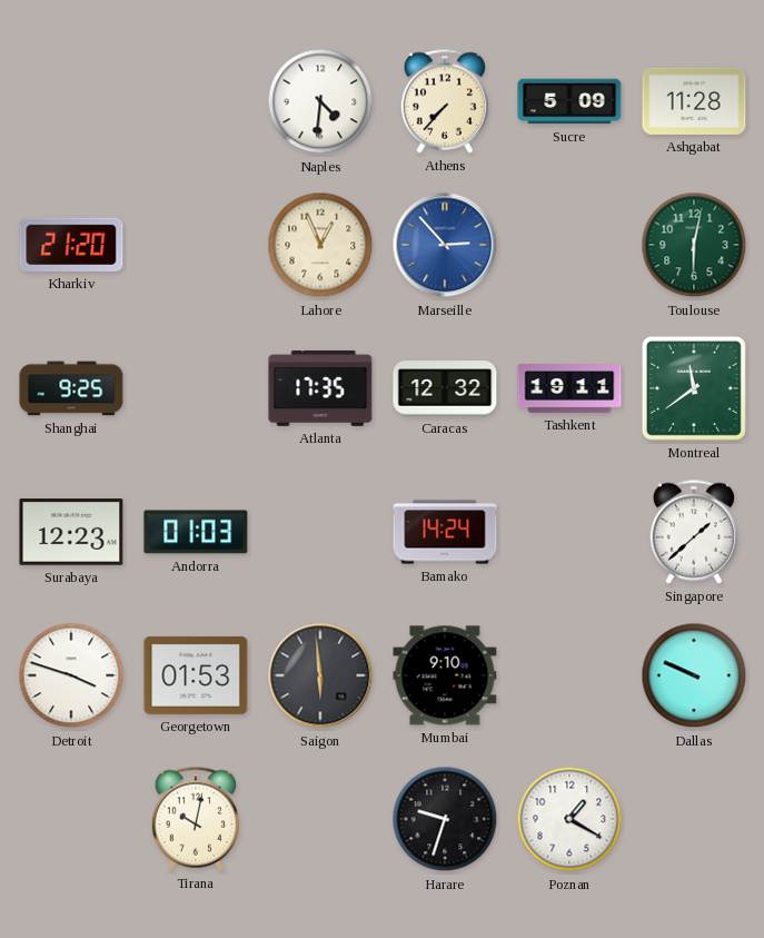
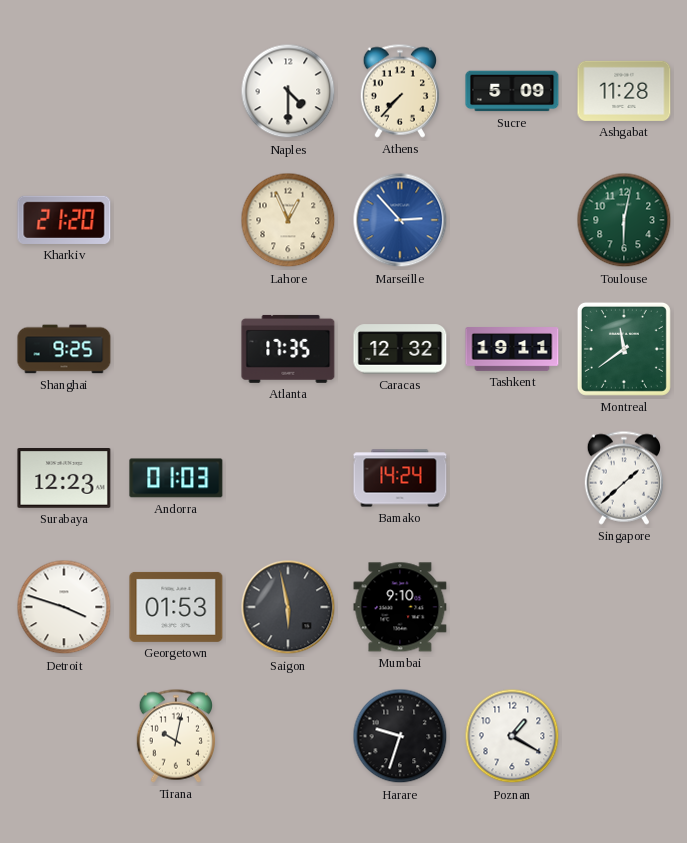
Naples: 4:31 -> 4:30
Saigon: 5:59 -> 5:58
Dallas: 9:49 -> none
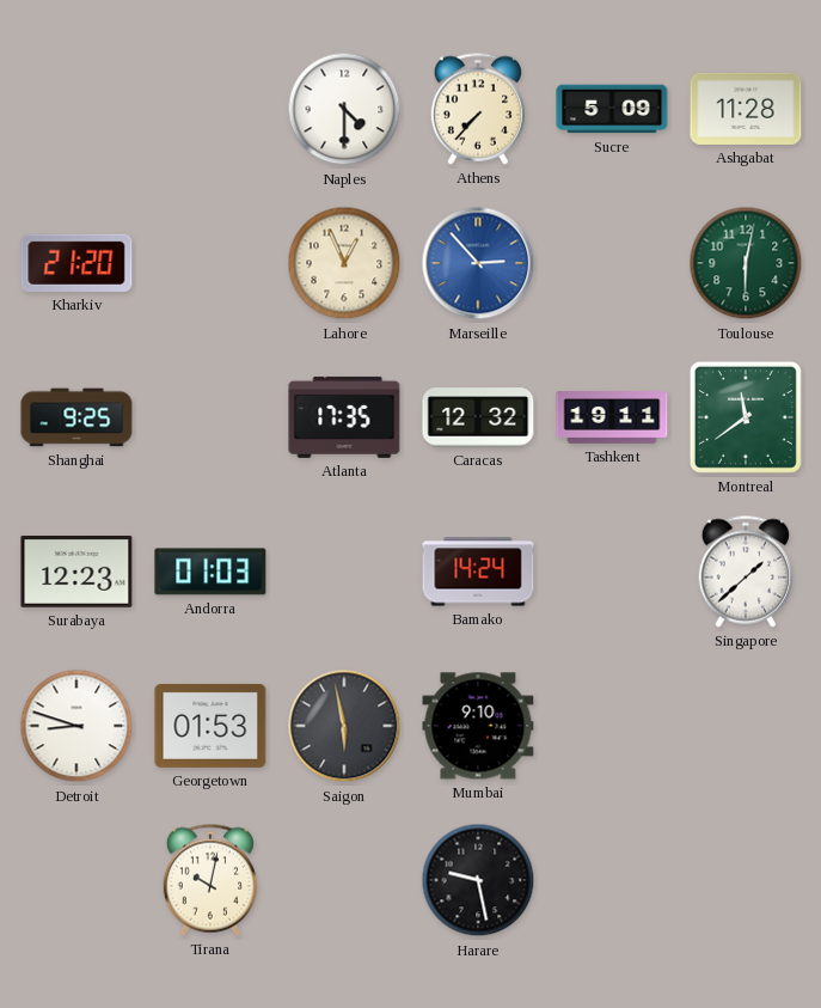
Detroit: 3:48 -> 8:48
Harare: 9:33 -> 9:28
Poznan: 1:20 -> none
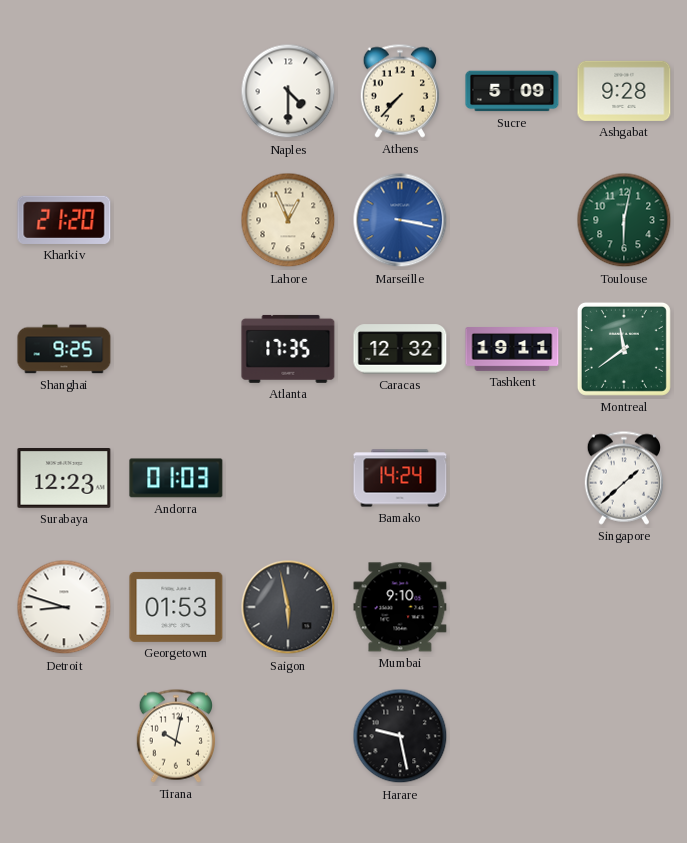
Ashgabat: 11:28 -> 9:28
Marseille: 2:53 -> 3:17
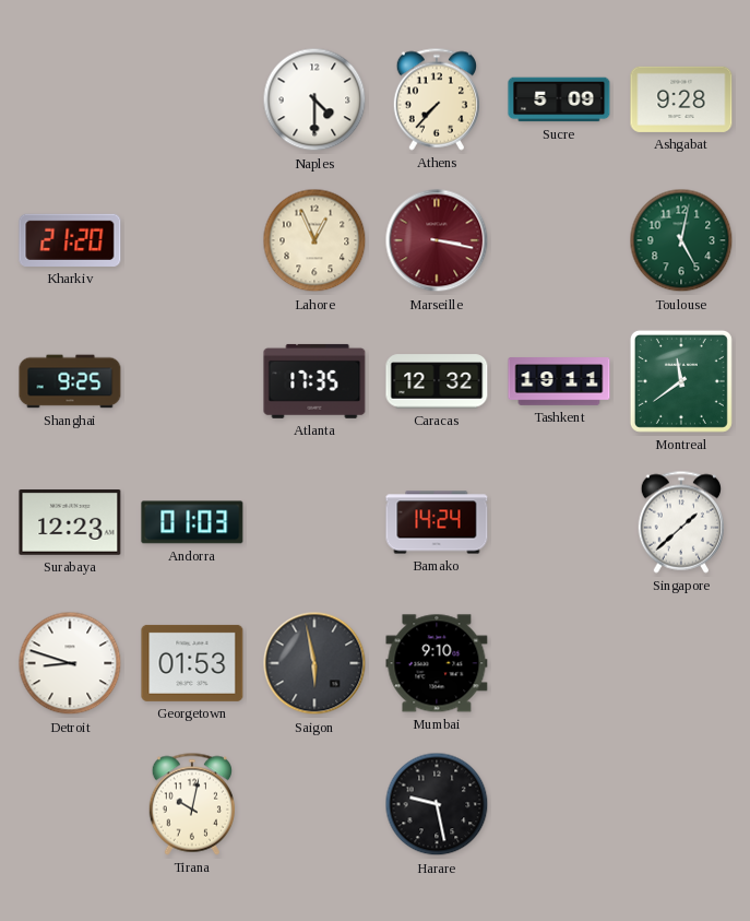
Marseille dial: blue -> burgundy
Toulouse: 6:02 -> 5:02
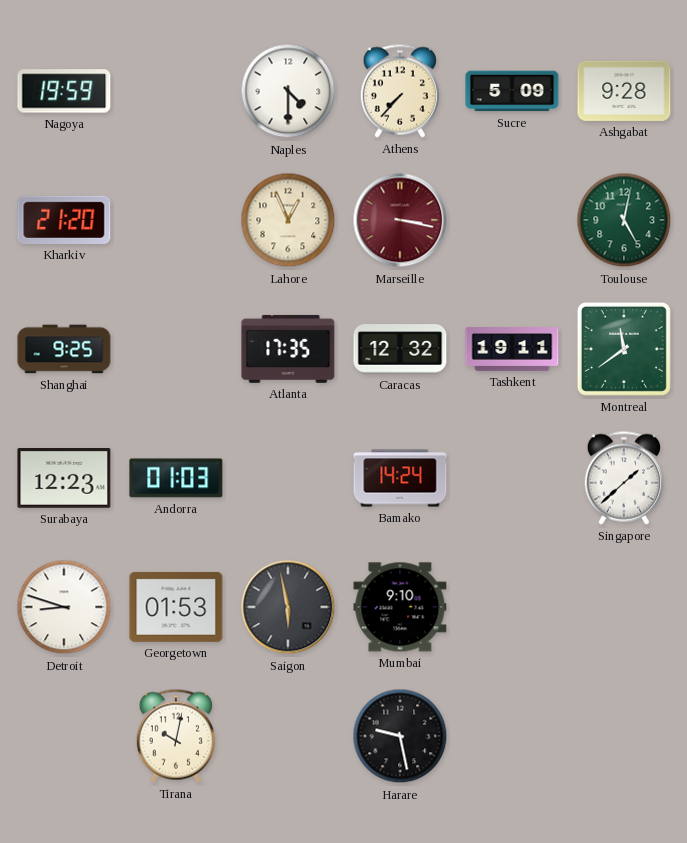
Nagoya: none -> 19:59
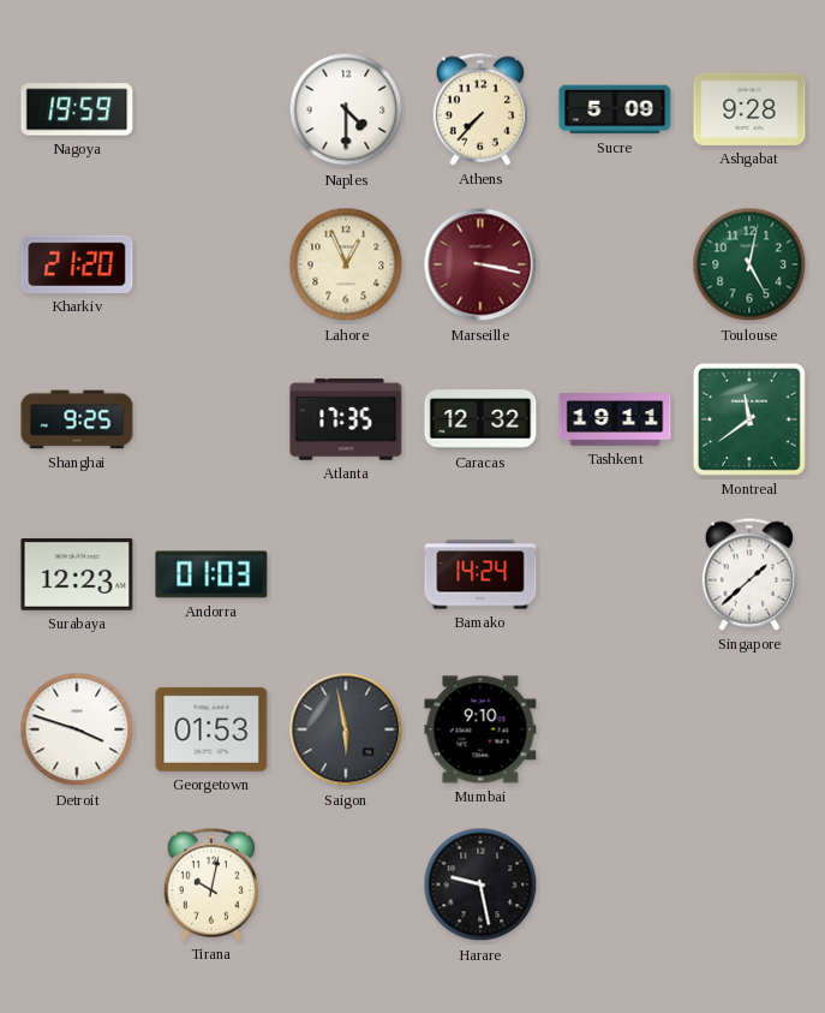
Detroit: 8:48 -> 3:48
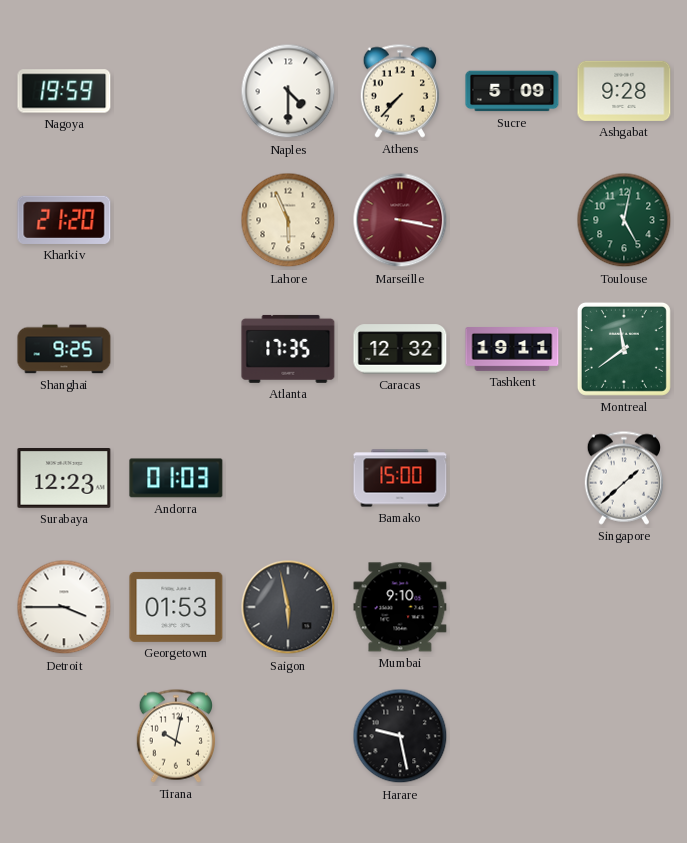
Lahore: 12:56 -> 5:56
Bamako: 14:24 -> 15:00
Detroit: 3:48 -> 3:45
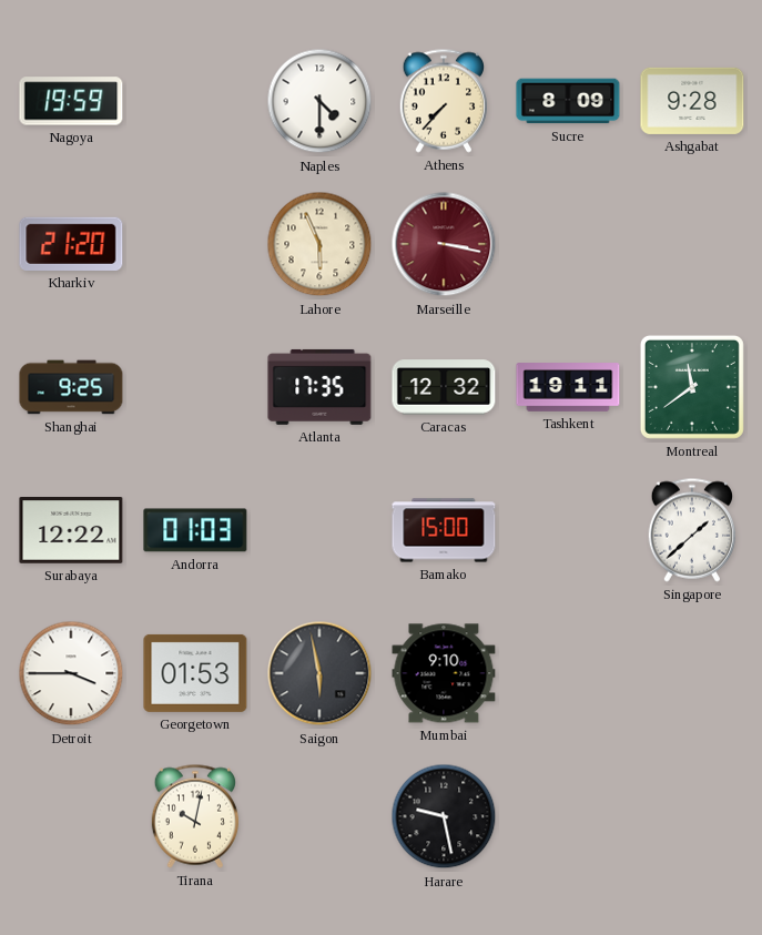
Sucre: 5:09 -> 8:09
Toulouse: 5:02 -> none
Surabaya: 12:23 -> 12:22
